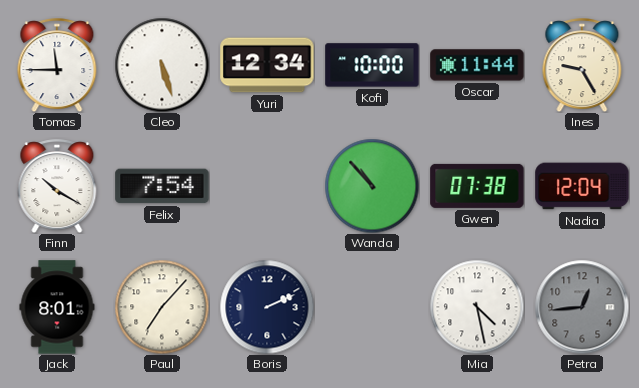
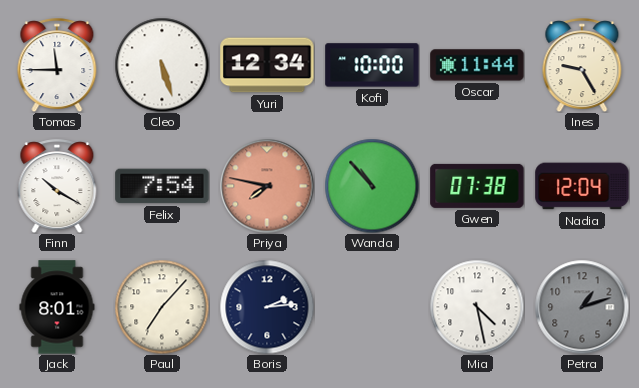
Priya: none -> 7:47
Boris: 2:11 -> 2:14
Petra: 12:44 -> 1:12
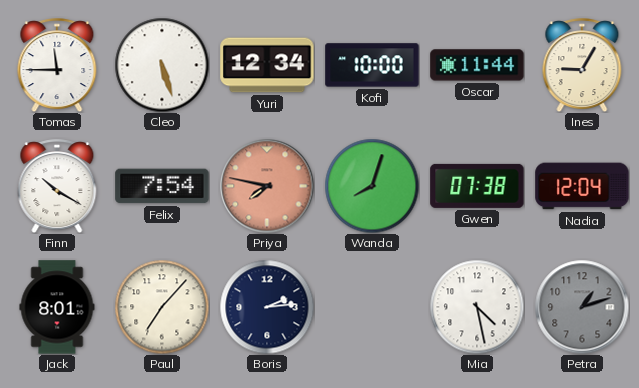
Ines: 9:25 -> 9:05
Wanda: 10:53 -> 8:03
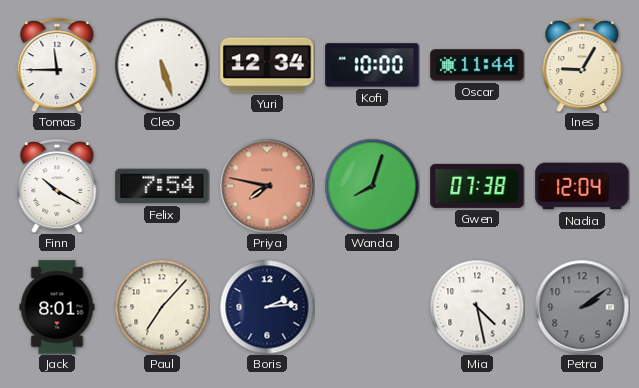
Petra: 1:12 -> 2:09
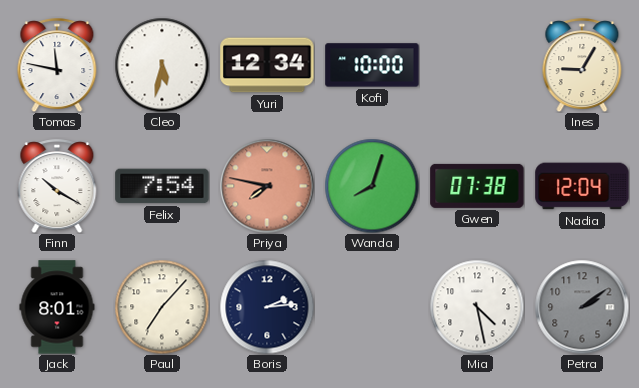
Tomas: 11:45 -> 11:47
Cleo: 5:27 -> 5:32
Oscar: 11:44 -> none
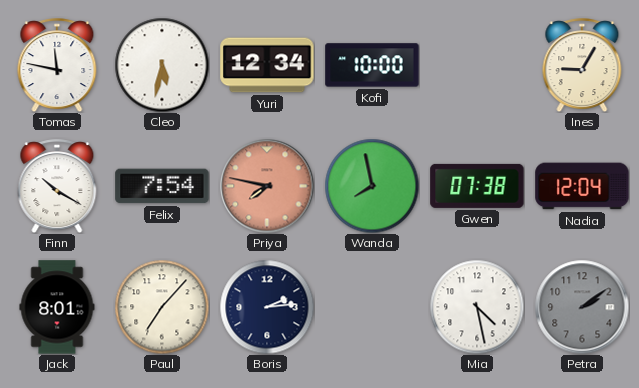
Wanda: 8:03 -> 7:58
